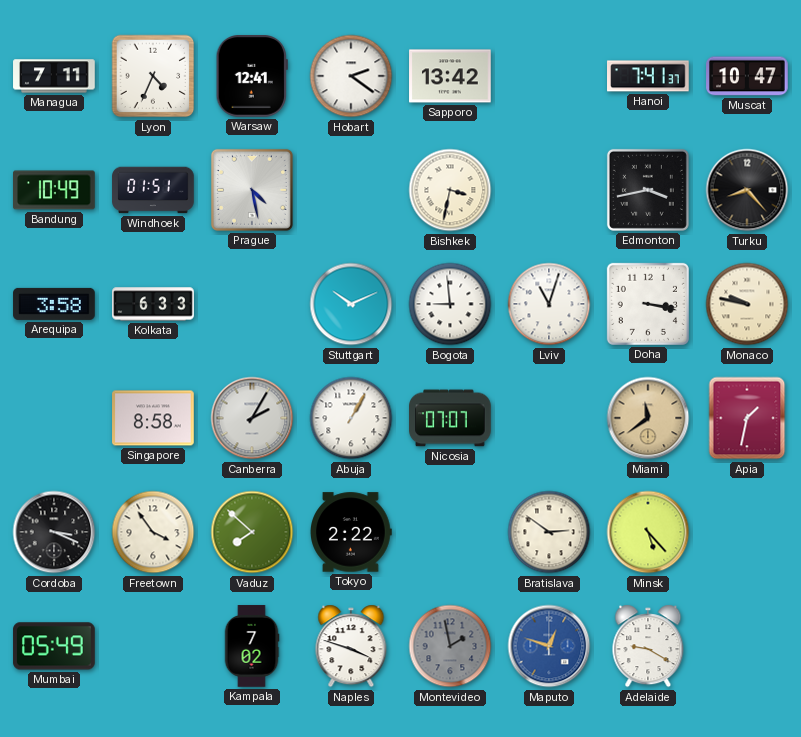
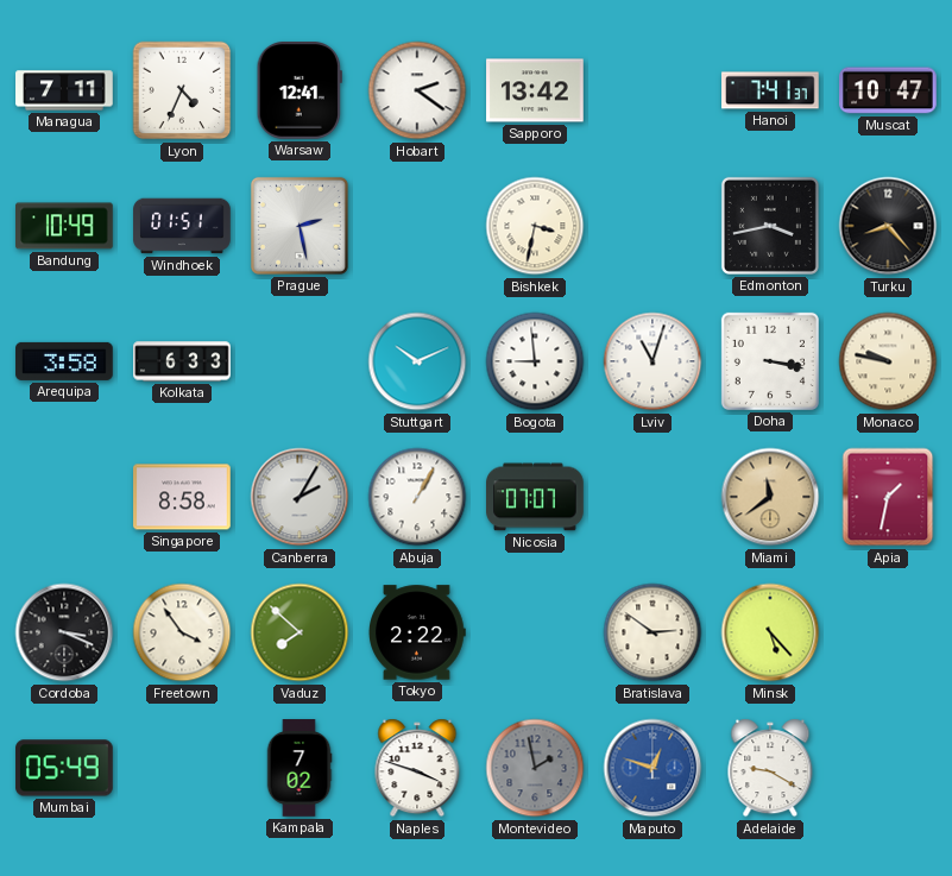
Prague: 4:28 -> 2:28
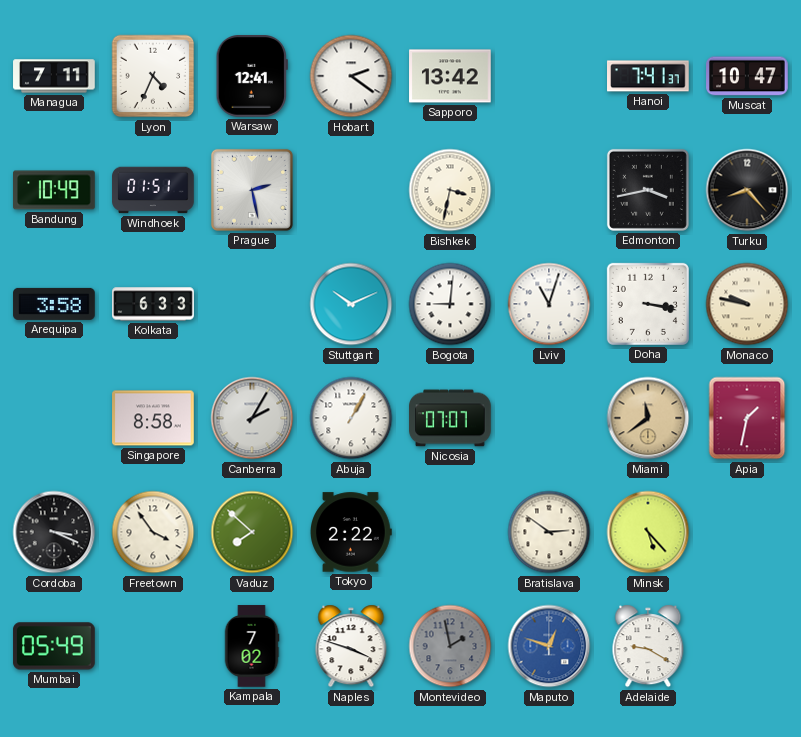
Bogota: 8:59 -> 9:01
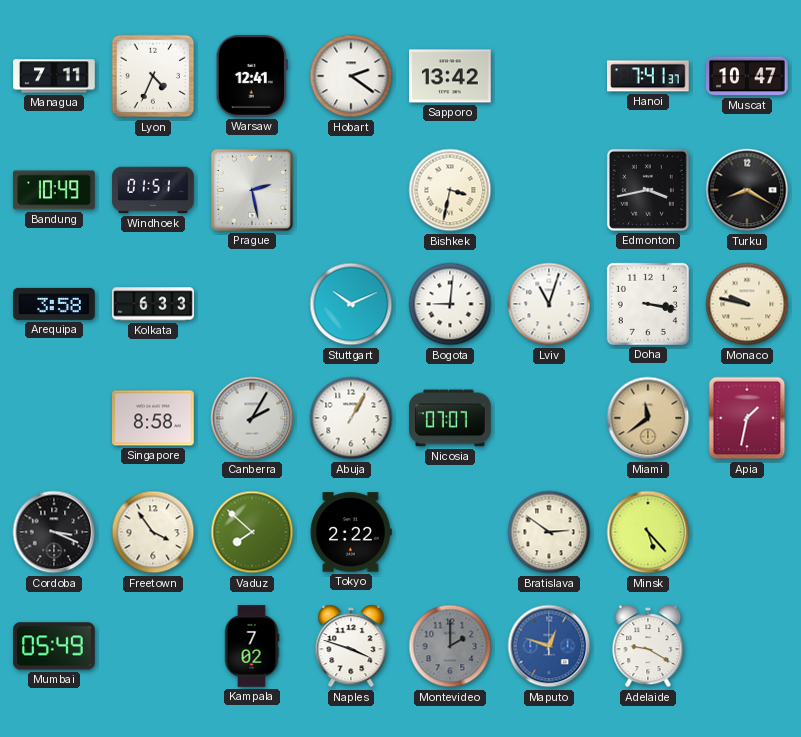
Turku: 8:23 -> 8:20
Montevideo: 1:58 -> 2:00
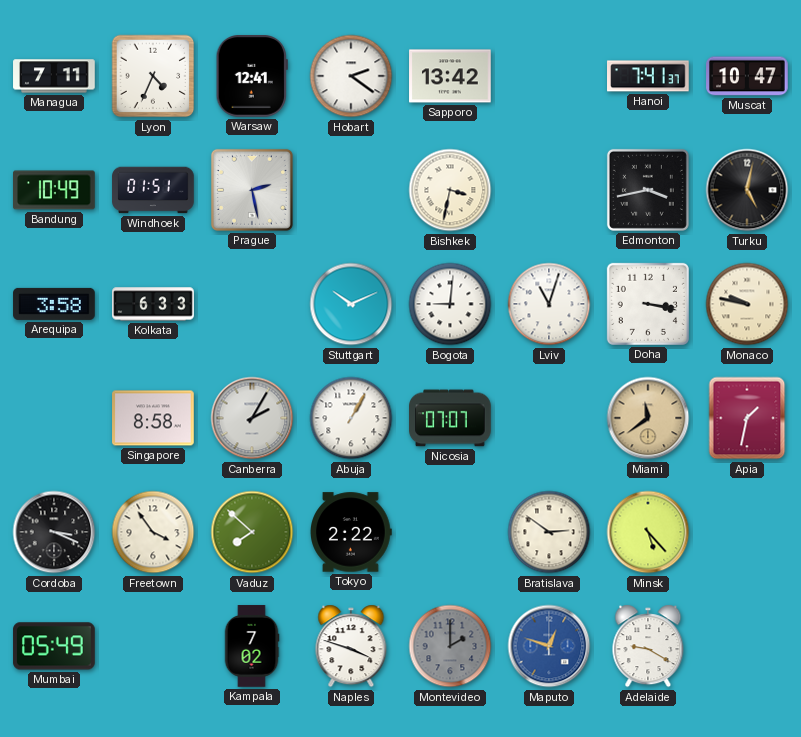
Turku: 8:20 -> 5:02
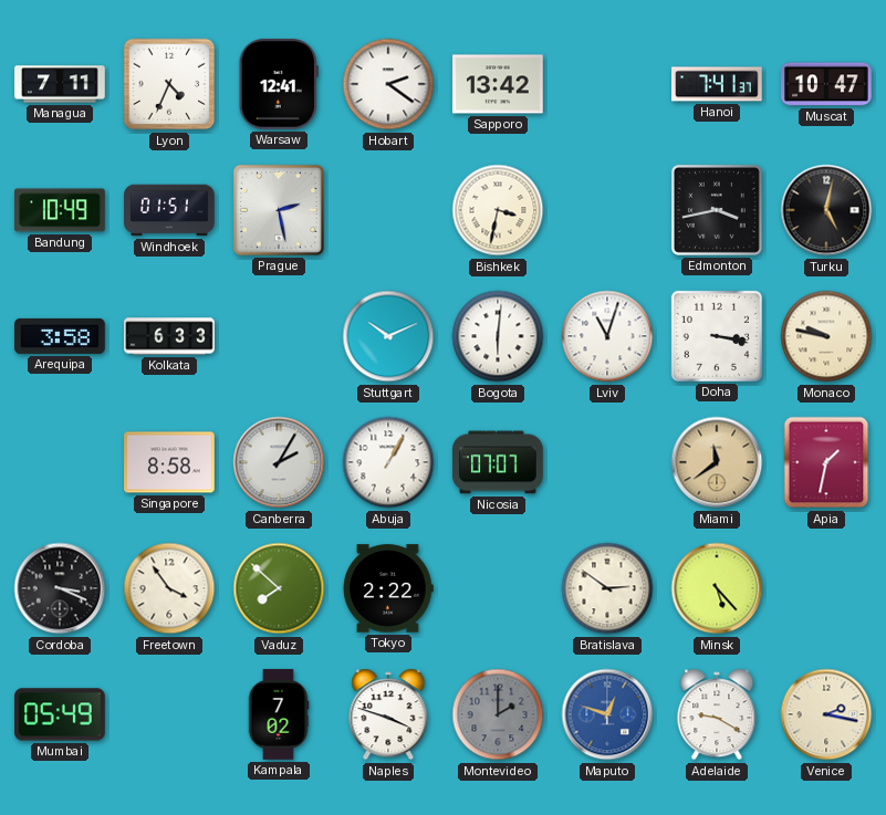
Bogota: 9:01 -> 6:01
Venice: none -> 2:17
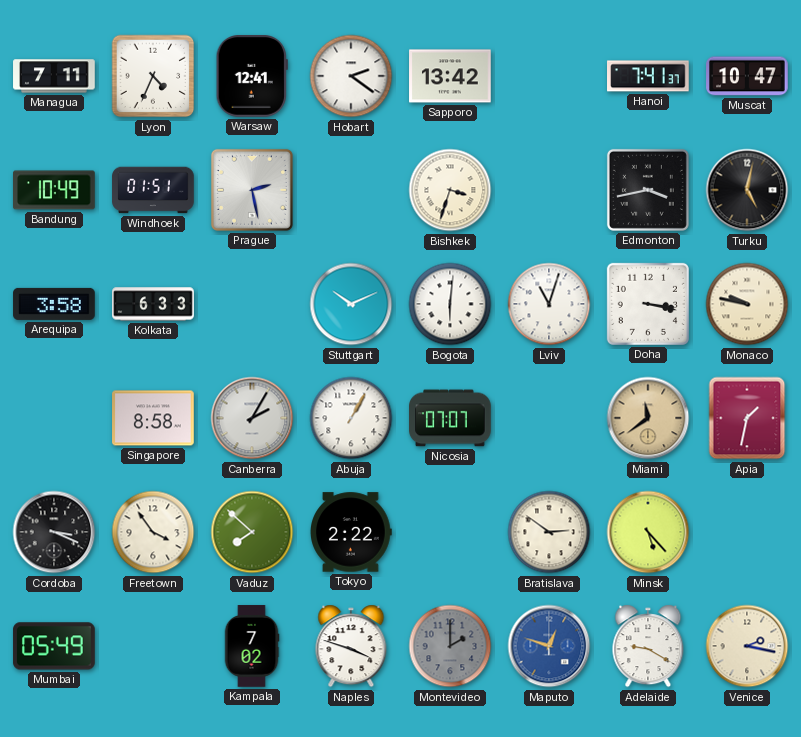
Bishkek: 3:32 -> 3:33
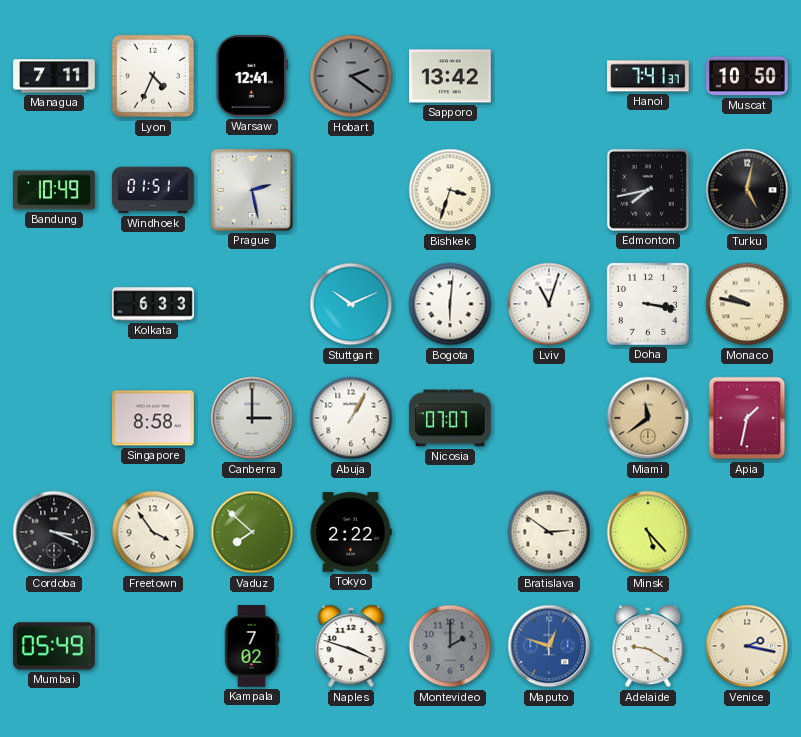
Hobart dial: white -> grey
Muscat: 10:47 -> 10:50
Edmonton: 3:43 -> 7:43
Arequipa: 3:58 -> none
Canberra: 2:05 -> 3:00
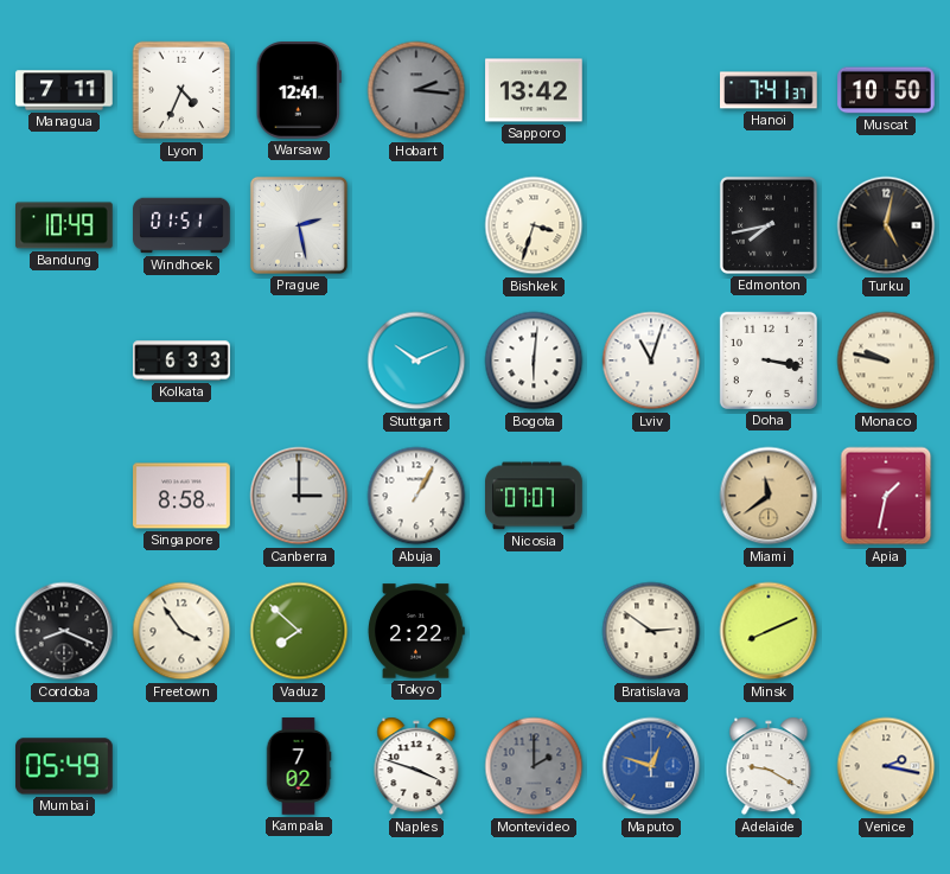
Hobart: 2:21 -> 2:16
Cordoba: 3:19 -> 8:19
Minsk: 5:23 -> 8:11
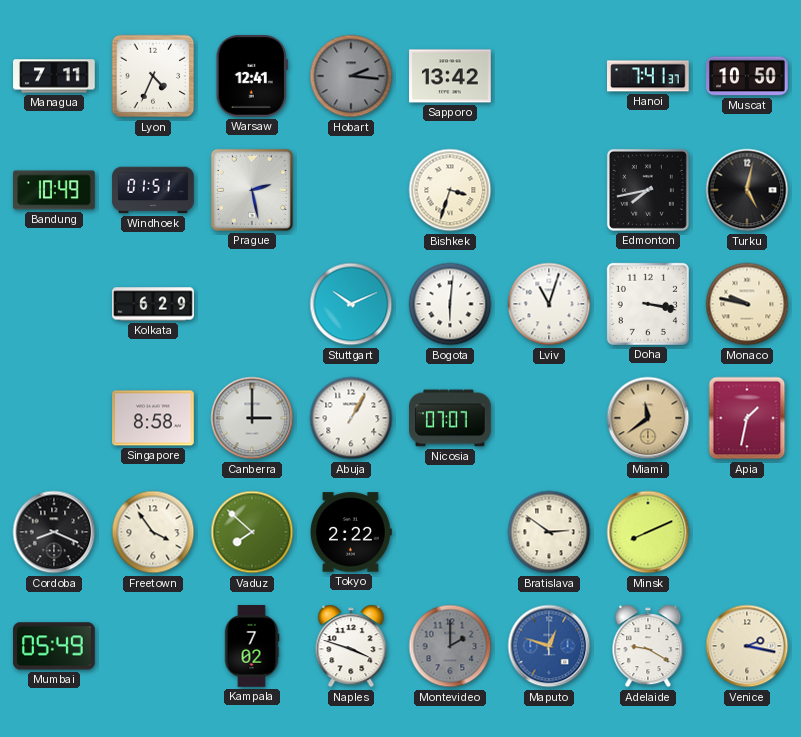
Kolkata: 6:33 -> 6:29
